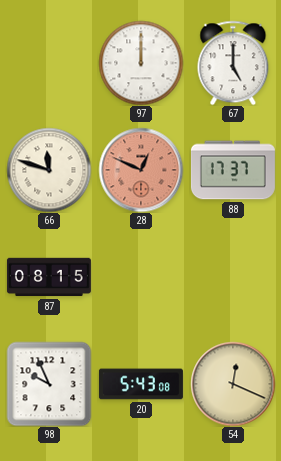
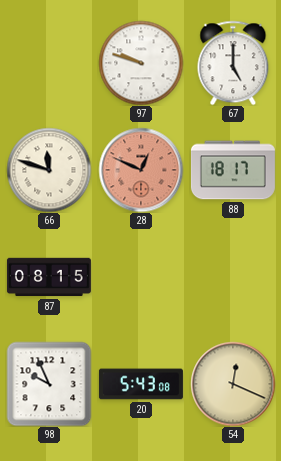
97: 12:00 -> 9:48
88: 17:37 -> 18:17
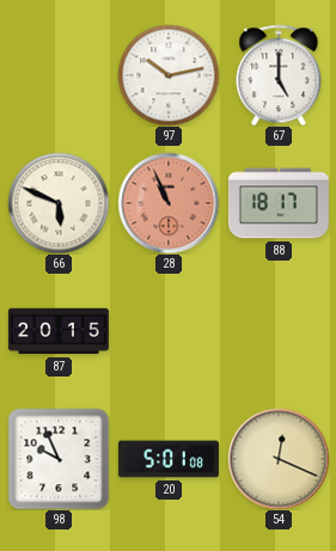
97: 9:48 -> 10:13
66: 11:48 -> 5:49
28: 12:49 -> 10:56
87: 08:15 -> 20:15
20: 5:43 -> 5:01
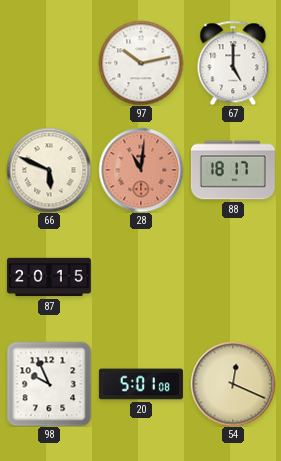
28: 10:56 -> 11:01
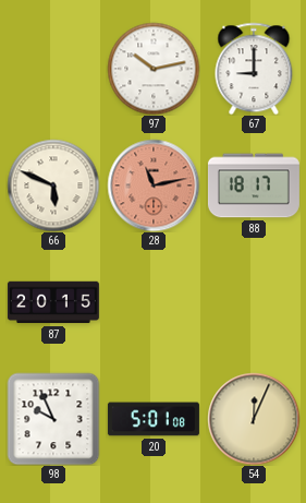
67: 5:00 -> 9:00
28: 11:01 -> 11:13
54: 12:19 -> 12:04
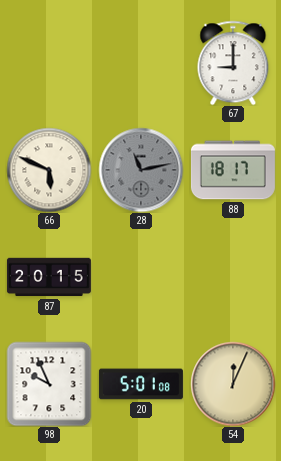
97: 10:13 -> none
28 dial: salmon -> grey
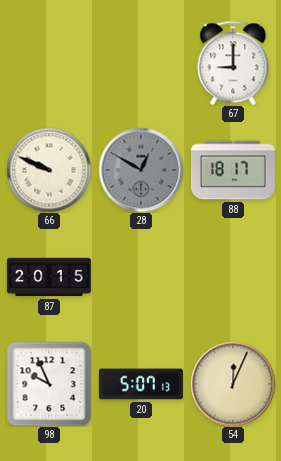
66: 5:49 -> 9:49
28: 11:13 -> 12:50
20: 5:01 -> 5:07
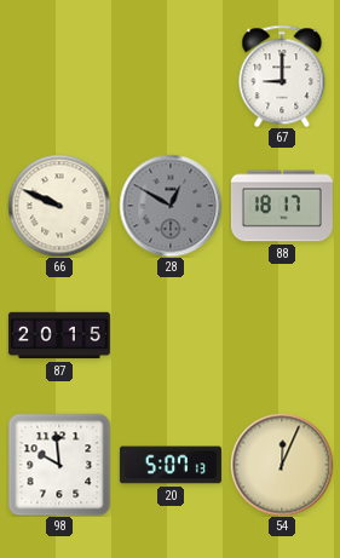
98: 9:56 -> 9:59
